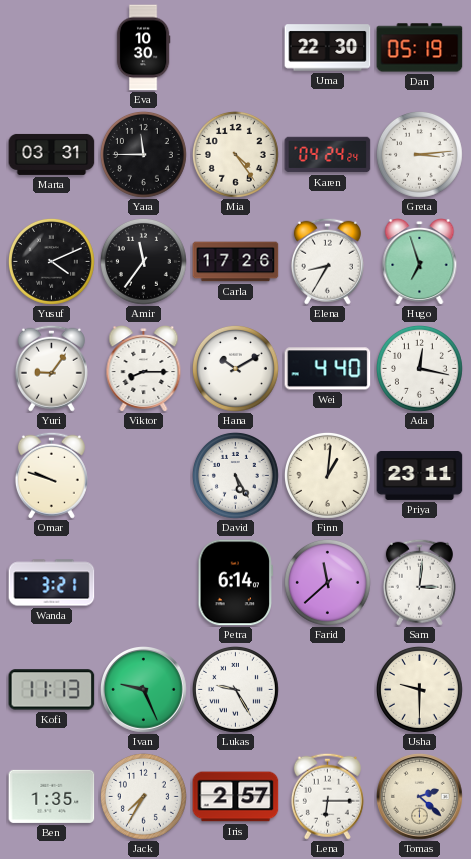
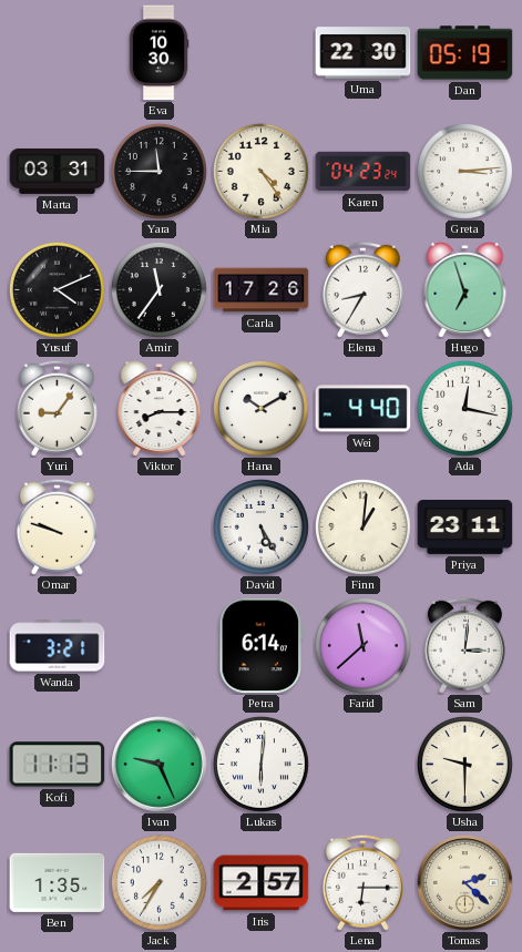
Karen: 04:24 -> 04:23
Lukas: 9:25 -> 6:01
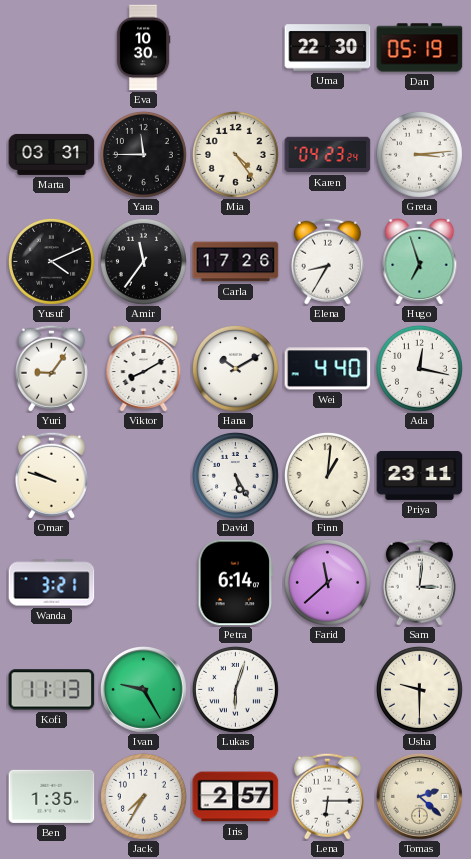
Viktor: 8:15 -> 8:10
Ivan: 9:26 -> 9:25
Lukas: 6:01 -> 6:03
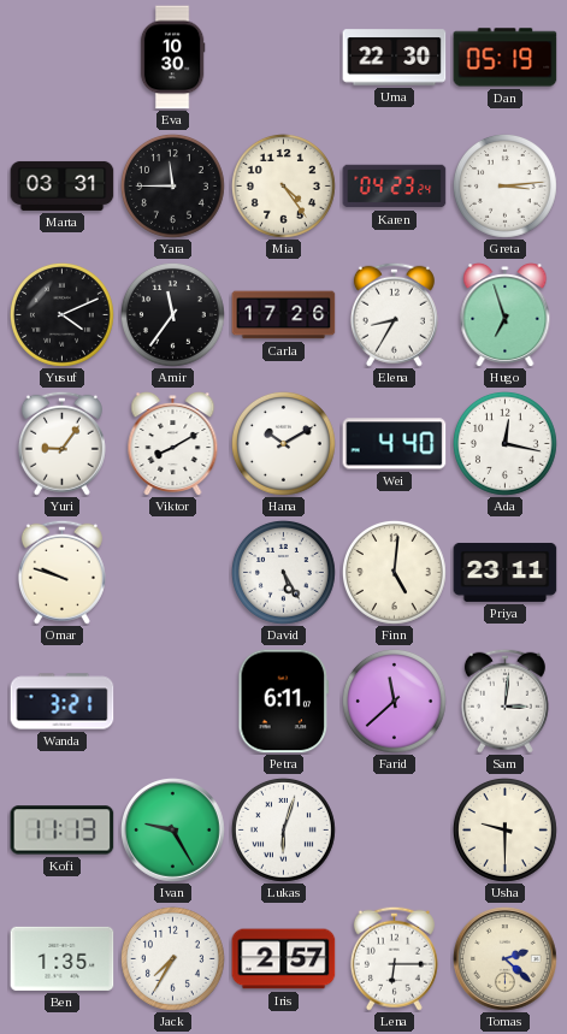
Finn: 1:01 -> 5:01
Petra: 6:14 -> 6:11
